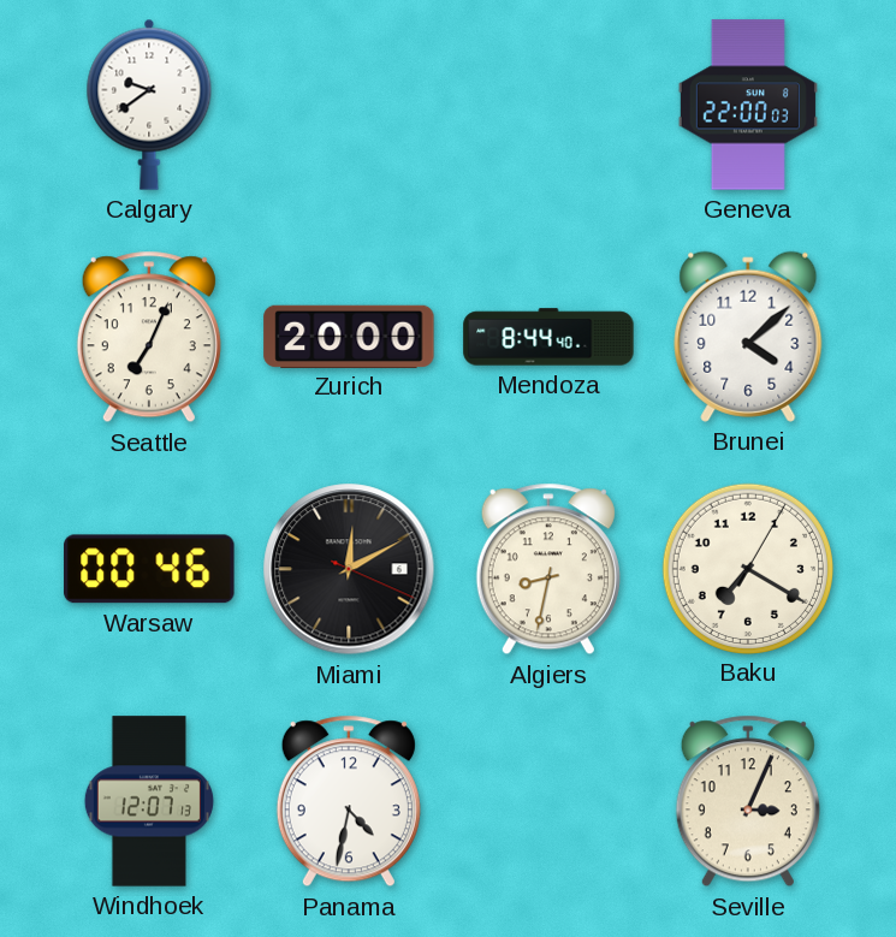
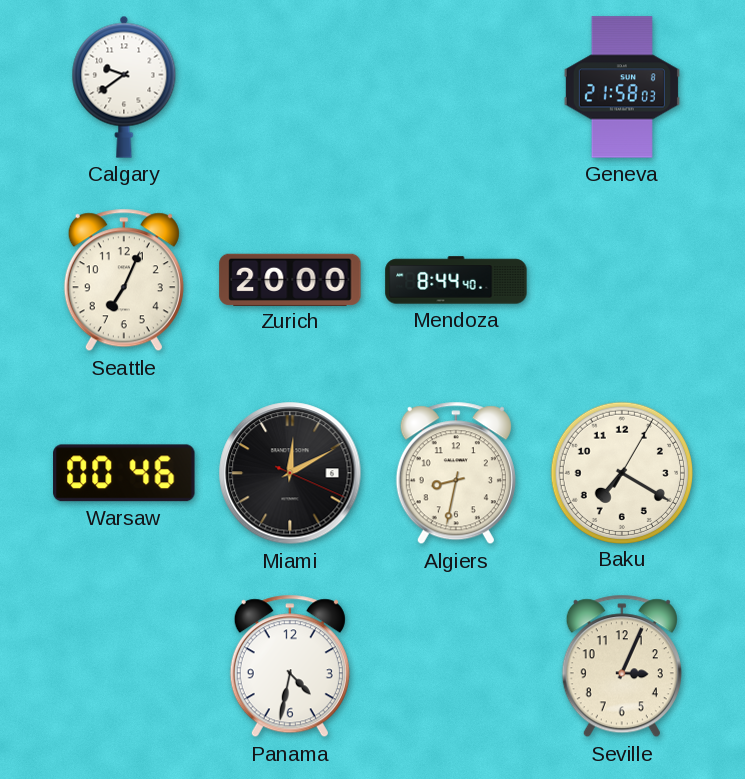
Geneva: 22:00 -> 21:58
Brunei: 4:08 -> none
Windhoek: 12:07 -> none
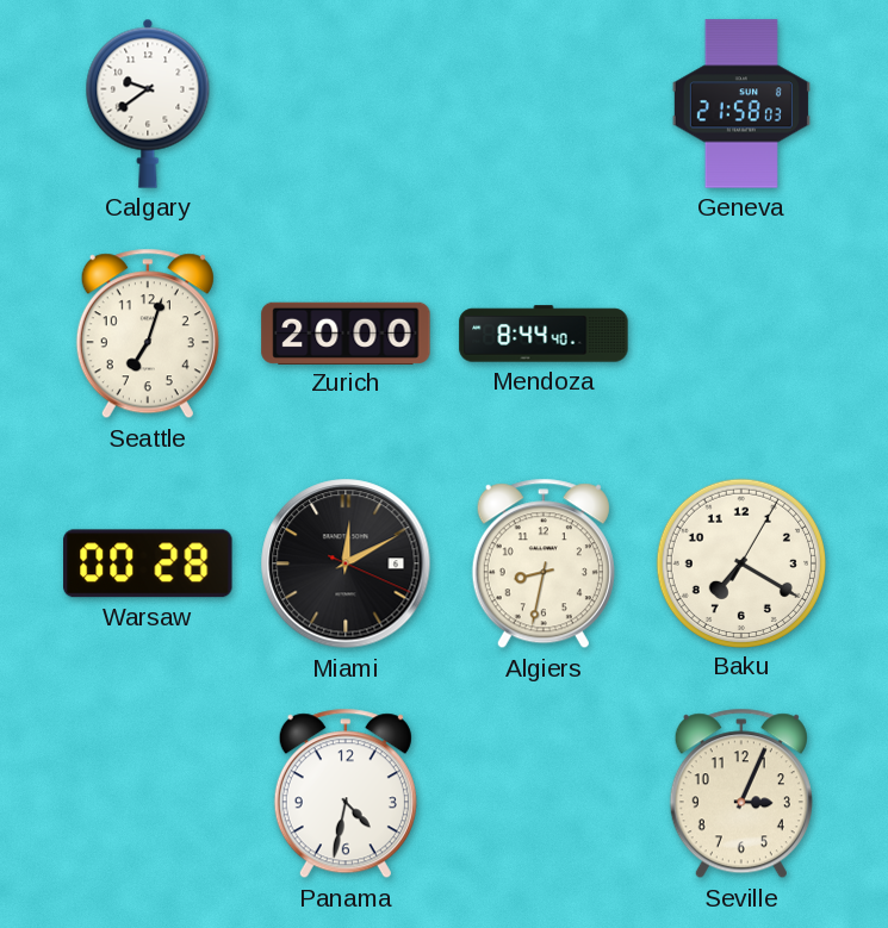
Seattle: 7:04 -> 7:03
Warsaw: 00:46 -> 00:28
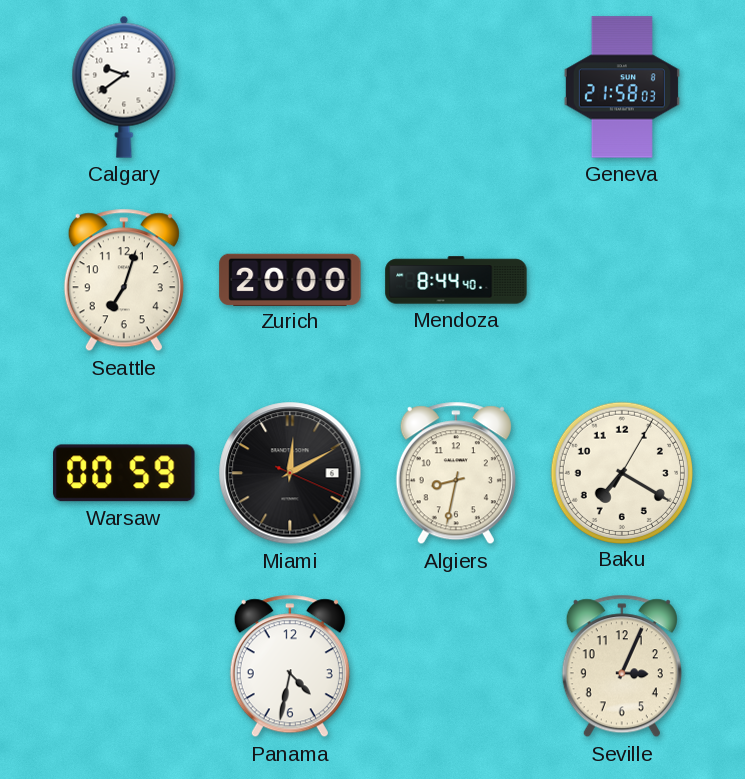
Warsaw: 00:28 -> 00:59
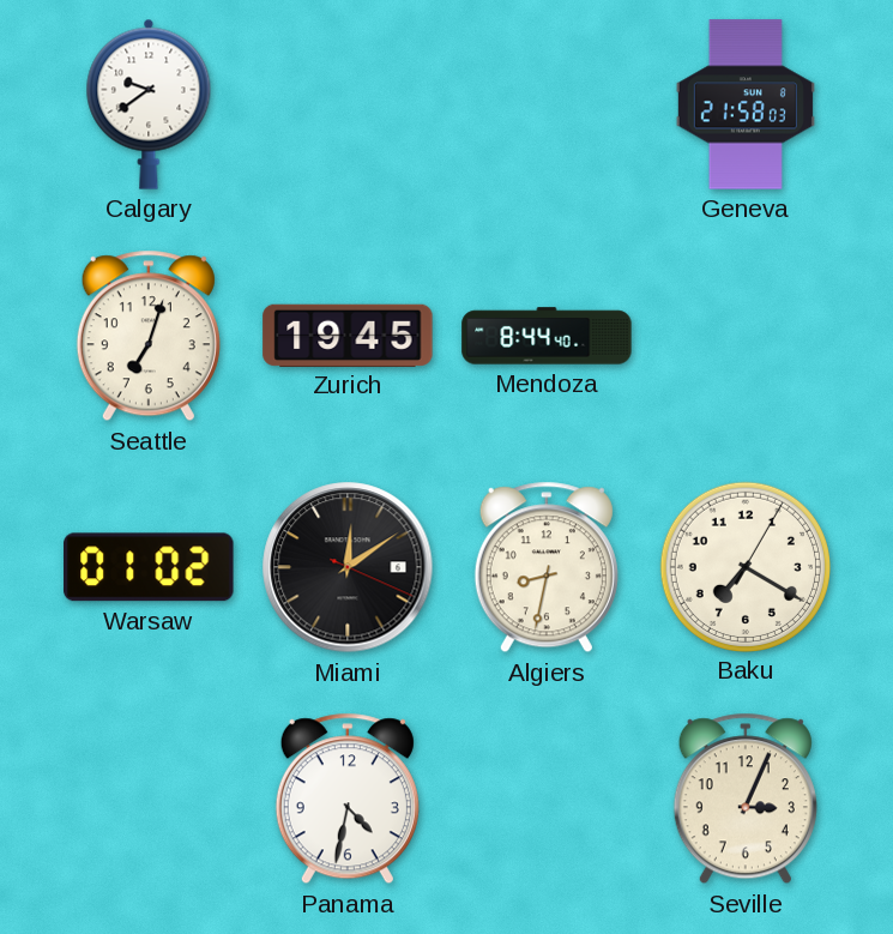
Zurich: 20:00 -> 19:45
Warsaw: 00:59 -> 01:02
Miami: 12:10 -> 12:09
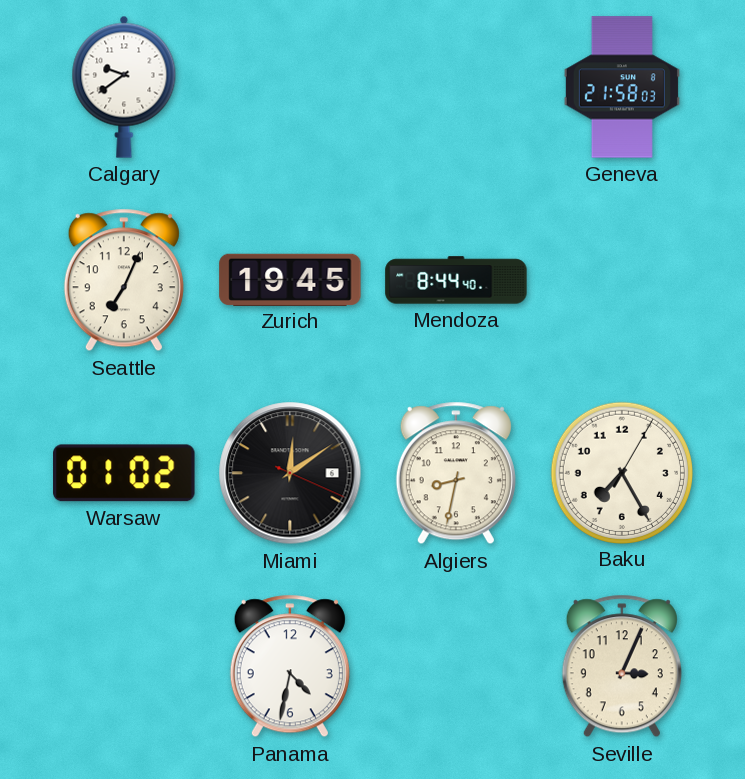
Seattle: 7:03 -> 7:04
Baku: 7:20 -> 7:25
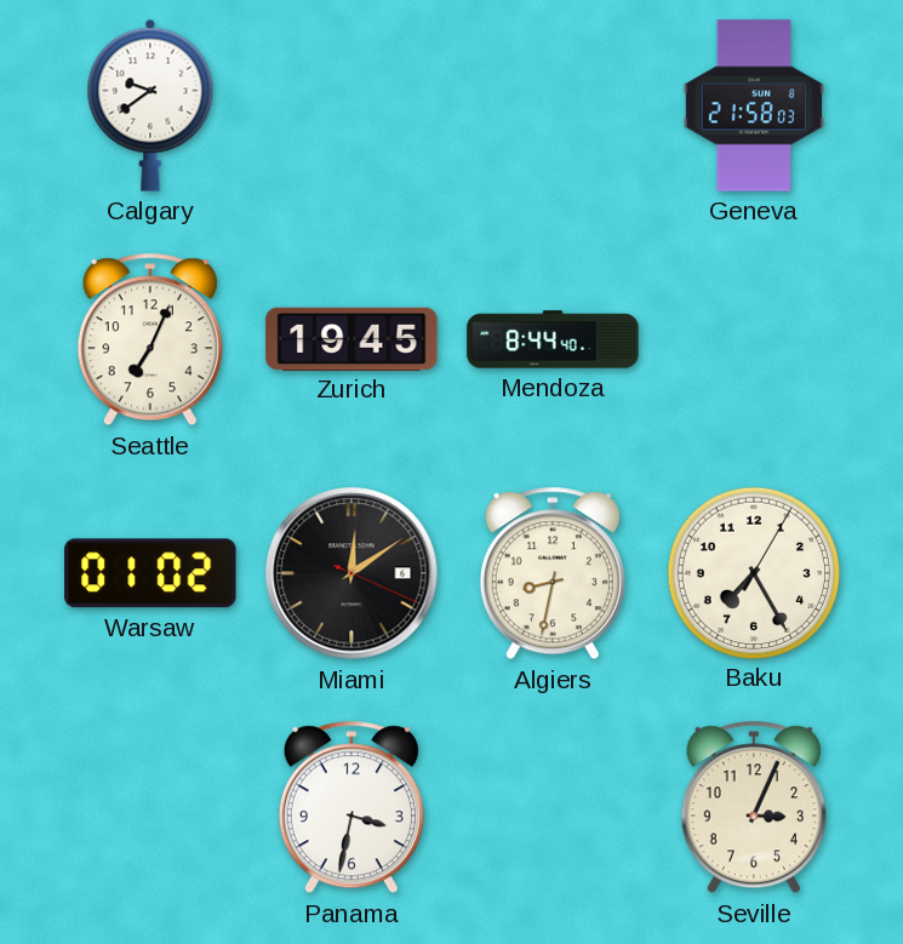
Panama: 4:32 -> 3:32
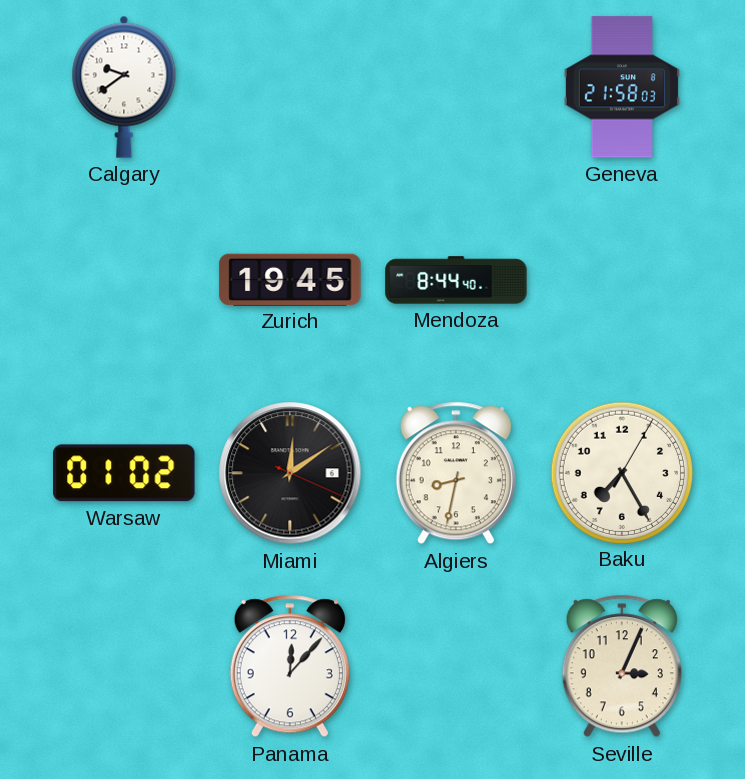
Seattle: 7:04 -> none
Panama: 3:32 -> 12:07
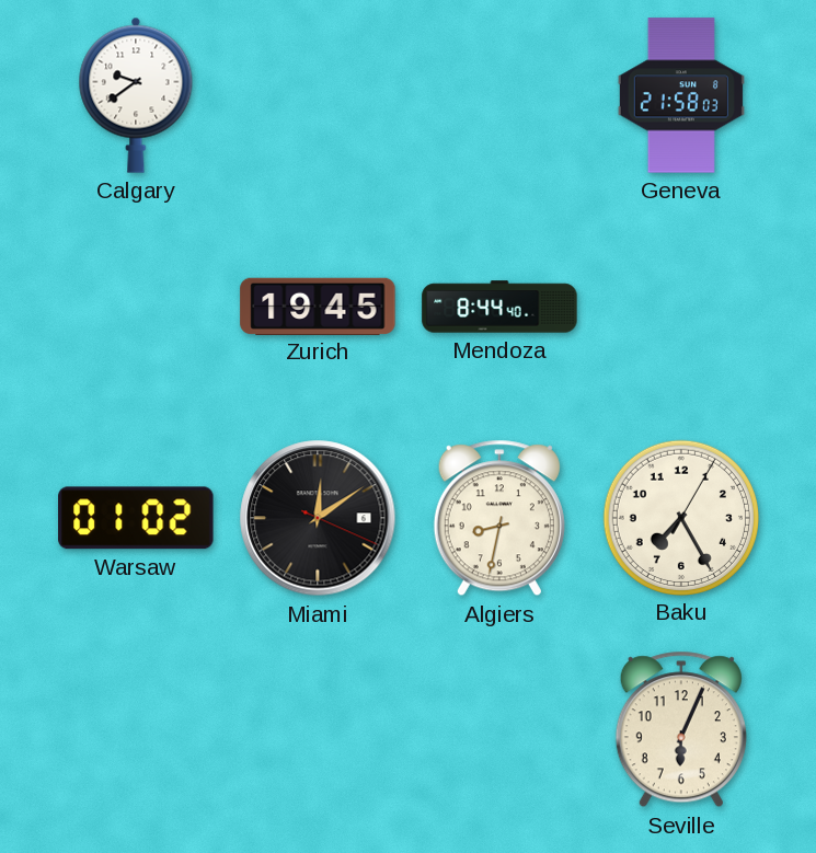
Panama: 12:07 -> none
Seville: 3:04 -> 6:04
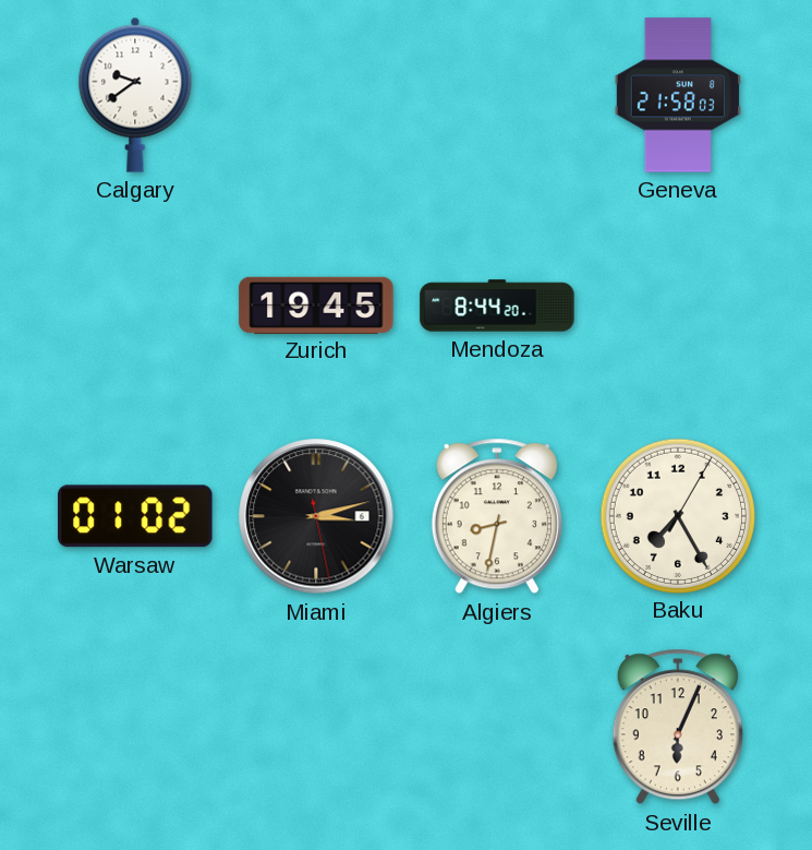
Mendoza: 8:44:40 -> 8:44:20
Miami: 12:09 -> 3:12
